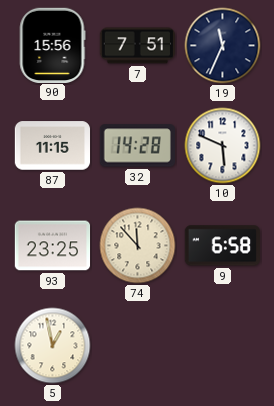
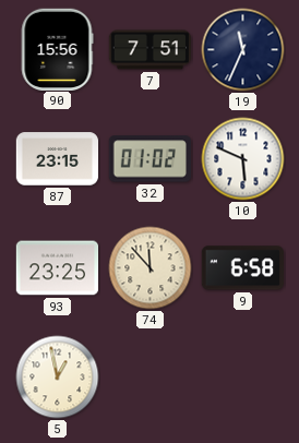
87: 11:15 -> 23:15
32: 14:28 -> 01:02
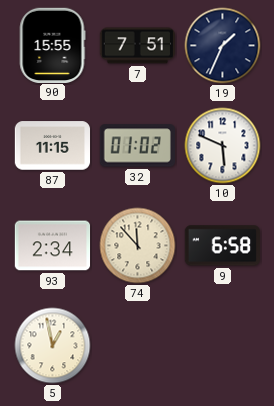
90: 15:56 -> 15:55
19: 11:34 -> 1:34
87: 23:15 -> 11:15
93: 23:25 -> 2:34
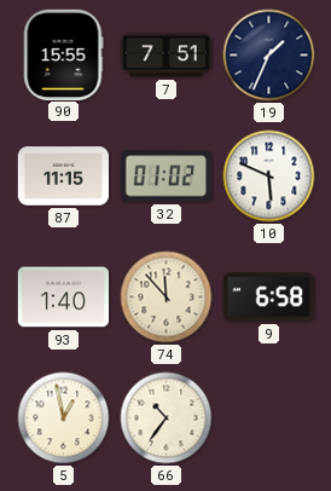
93: 2:34 -> 1:40
66: none -> 10:36
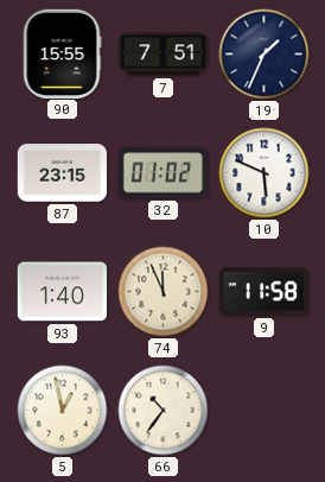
87: 11:15 -> 23:15
74: 11:53 -> 11:56
9: 6:58 -> 11:58
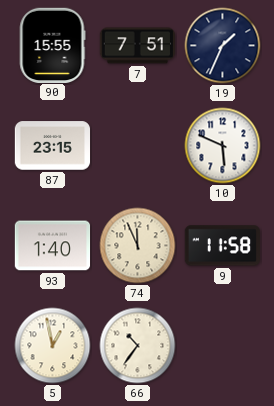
32: 01:02 -> none
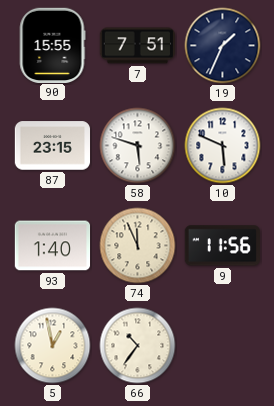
58: none -> 5:48
9: 11:58 -> 11:56
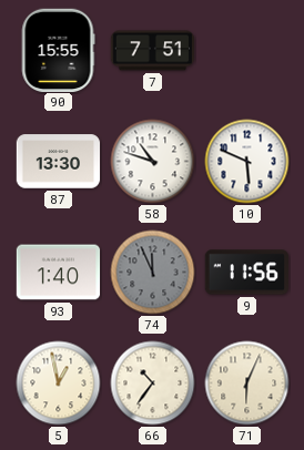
19: 1:34 -> none
87: 23:15 -> 13:30
58: 5:48 -> 10:48
74 dial: cream -> grey
71: none -> 6:04
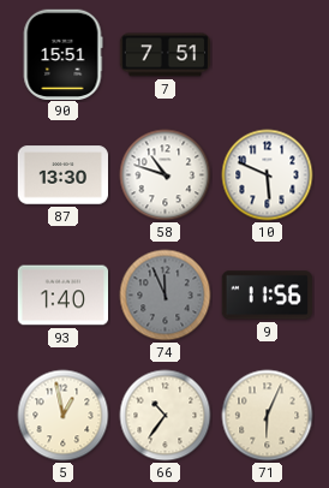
90: 15:55 -> 15:51
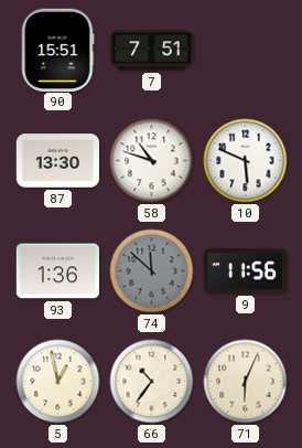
93: 1:40 -> 1:36
74: 11:56 -> 11:52
